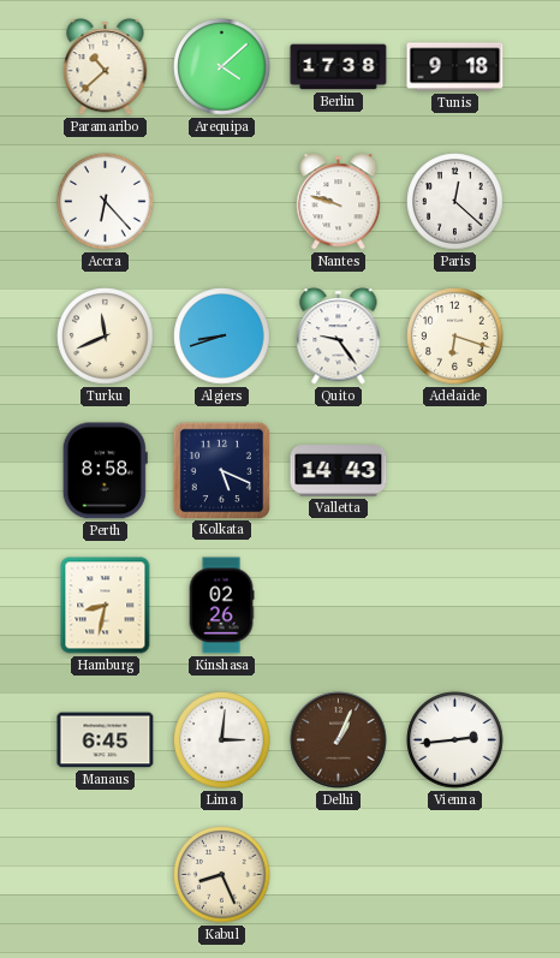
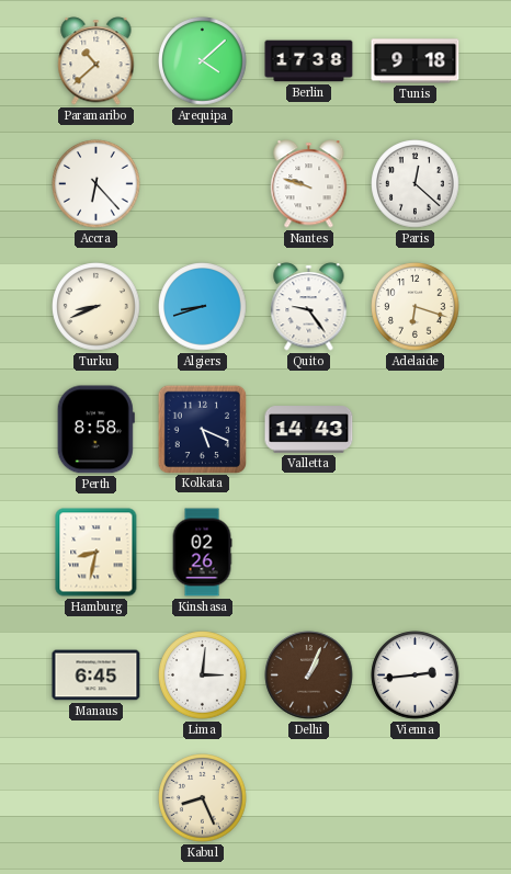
Turku: 11:41 -> 8:41
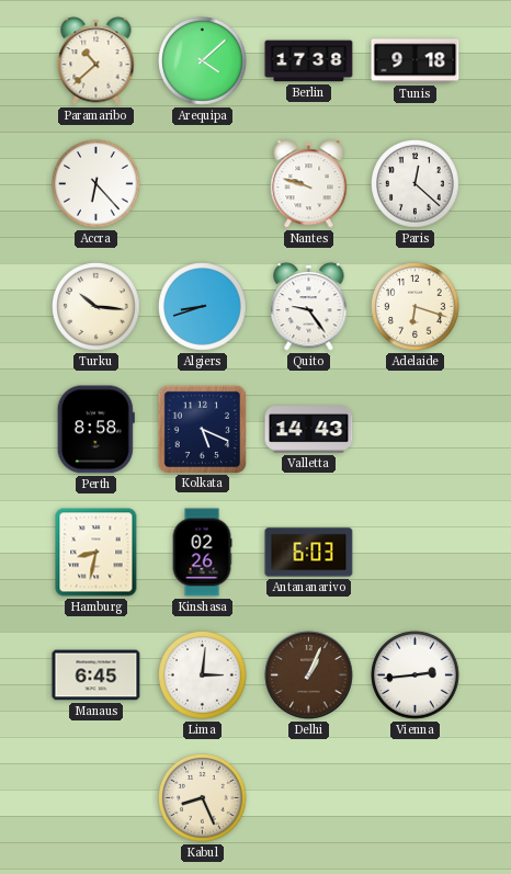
Turku: 8:41 -> 10:16
Antananarivo: none -> 6:03
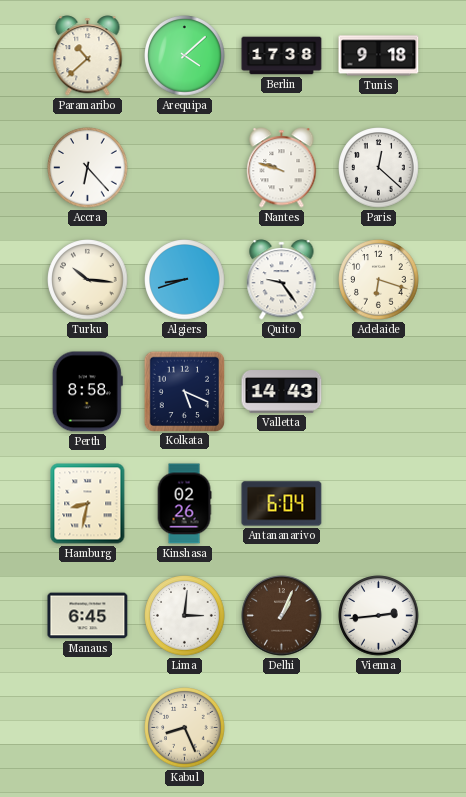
Antananarivo: 6:03 -> 6:04
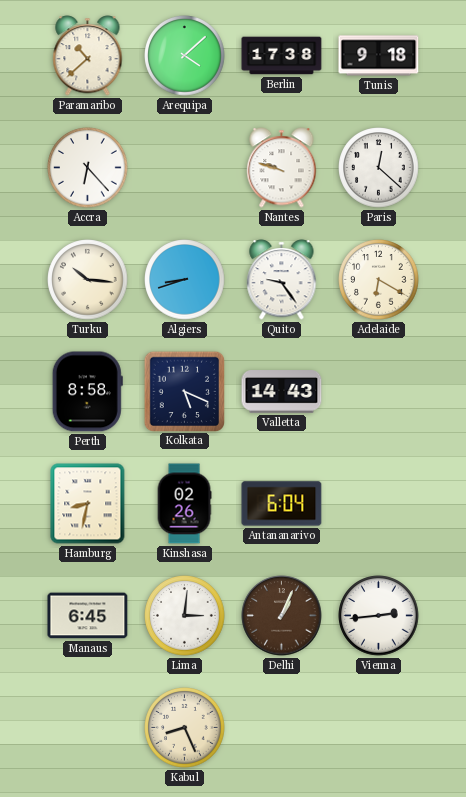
Adelaide: 6:18 -> 6:20
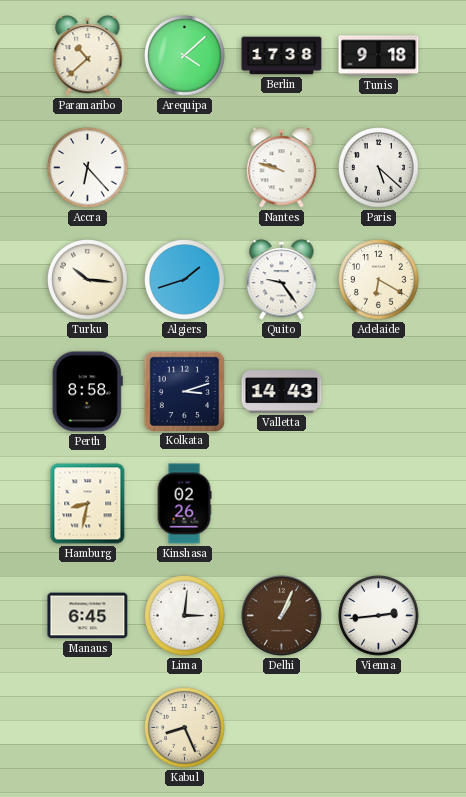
Paris: 12:22 -> 5:22
Algiers: 8:42 -> 1:42
Kolkata: 5:19 -> 3:12
Antananarivo: 6:04 -> none
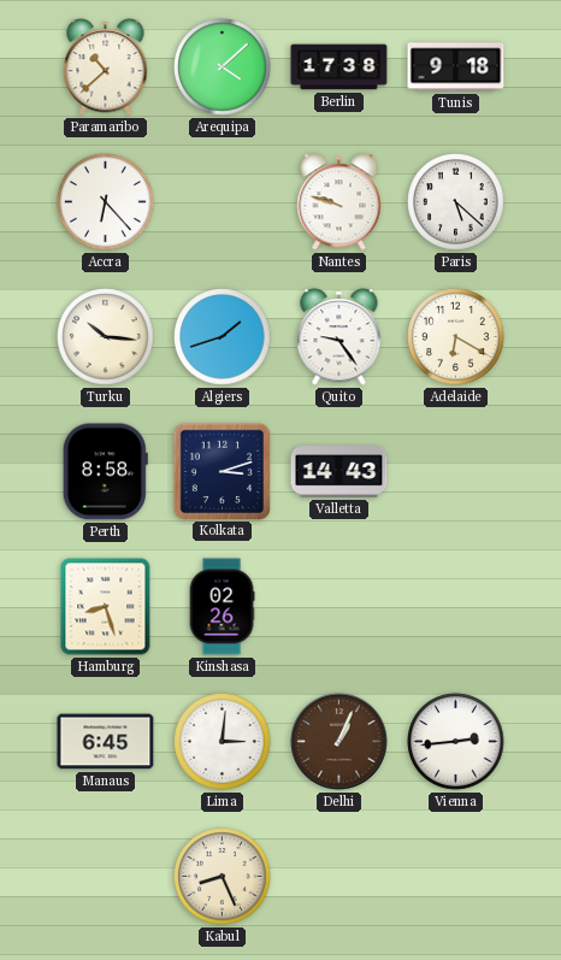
Hamburg: 8:32 -> 8:27
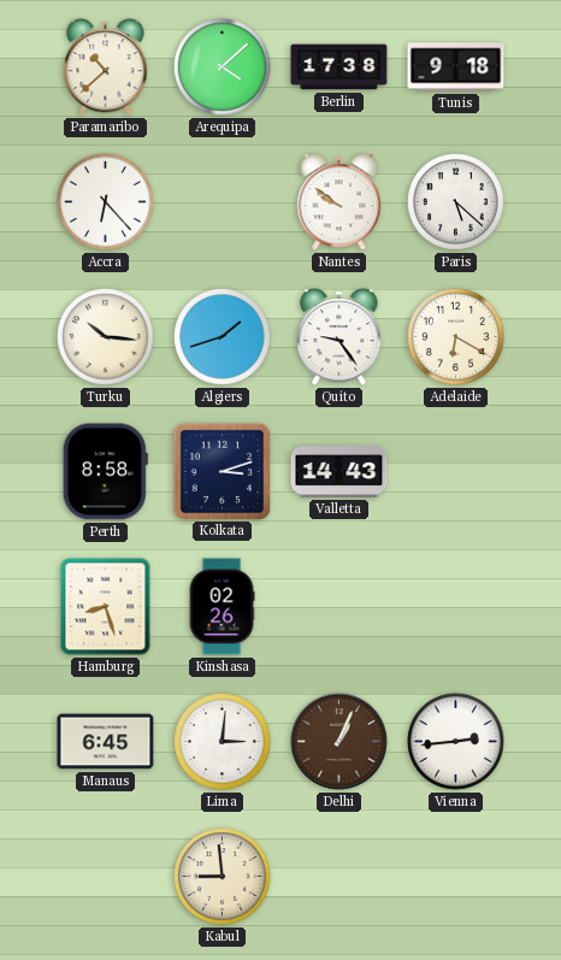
Nantes: 9:48 -> 9:51
Kabul: 8:26 -> 8:59
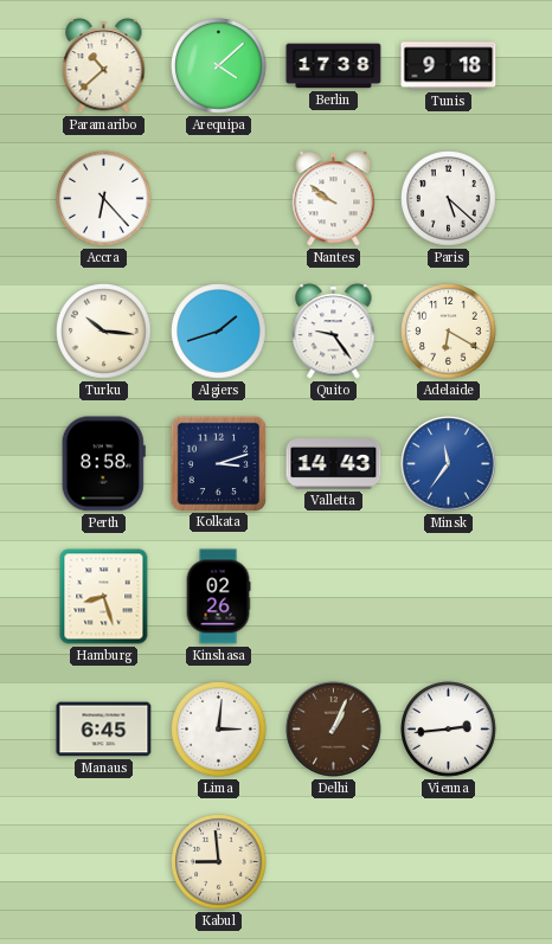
Minsk: none -> 11:36
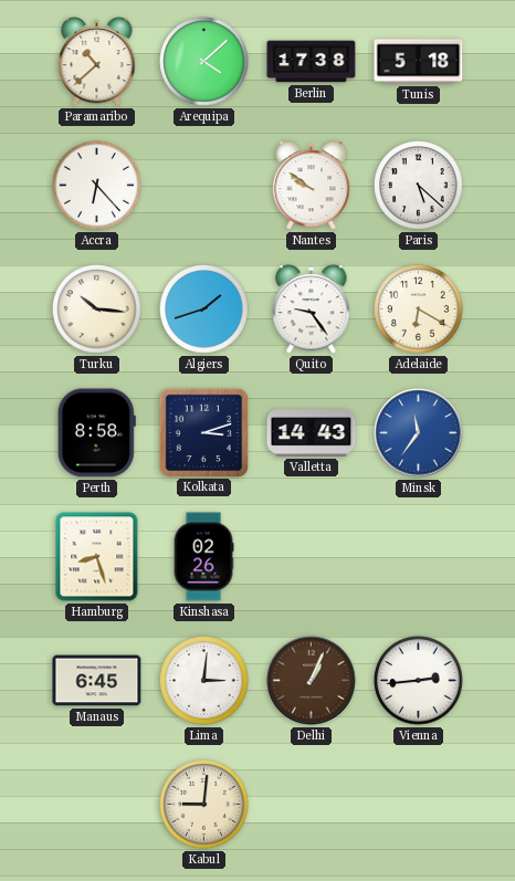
Tunis: 9:18 -> 5:18
Kabul: 8:59 -> 9:01
